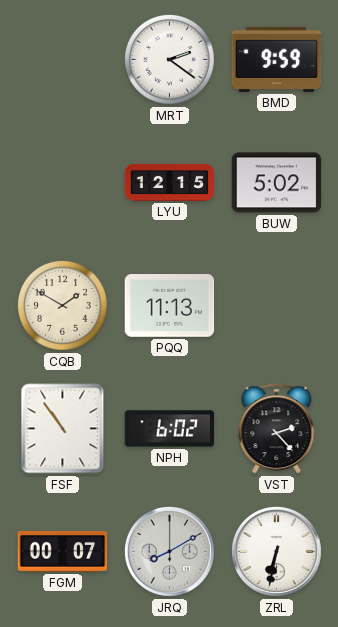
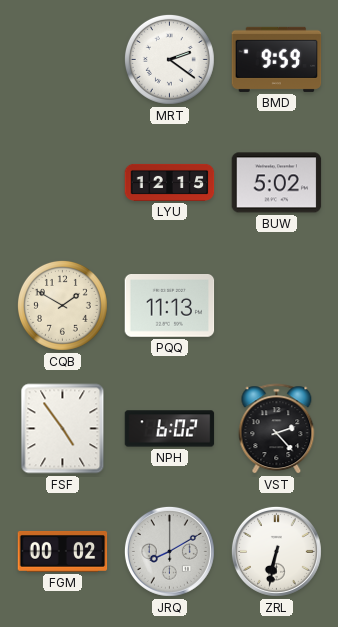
FSF: 10:54 -> 4:54
FGM: 00:07 -> 00:02
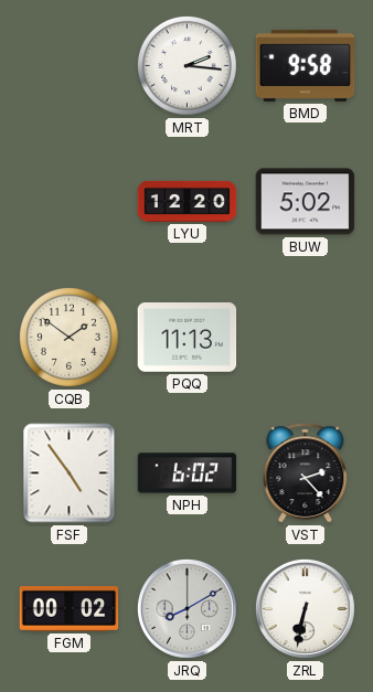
MRT: 2:21 -> 2:16
BMD: 9:59 -> 9:58
LYU: 12:15 -> 12:20
CQB: 1:50 -> 1:51
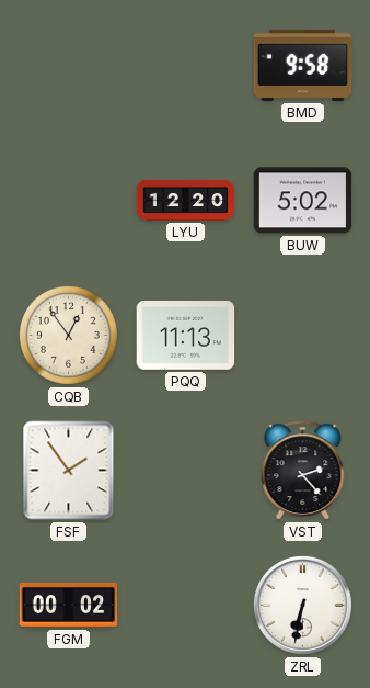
MRT: 2:16 -> none
CQB: 1:51 -> 12:54
FSF: 4:54 -> 1:54
NPH: 6:02 -> none
JRQ: 8:10 -> none
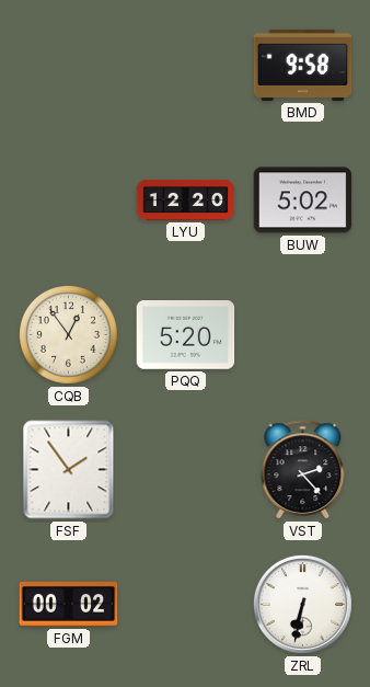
PQQ: 11:13 -> 5:20
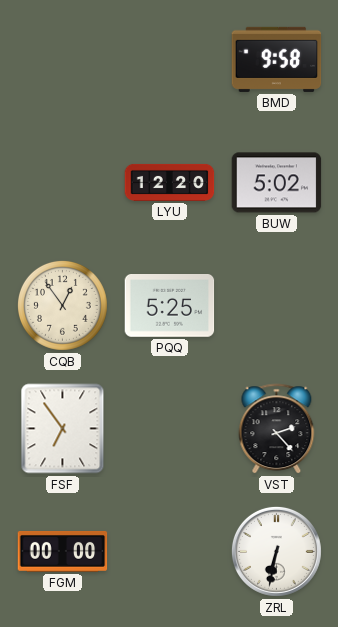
PQQ: 5:20 -> 5:25
FSF: 1:54 -> 6:54
FGM: 00:02 -> 00:00
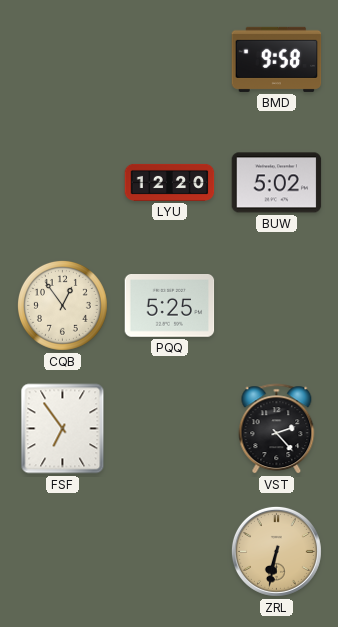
FGM: 00:00 -> none
ZRL dial: white -> champagne
